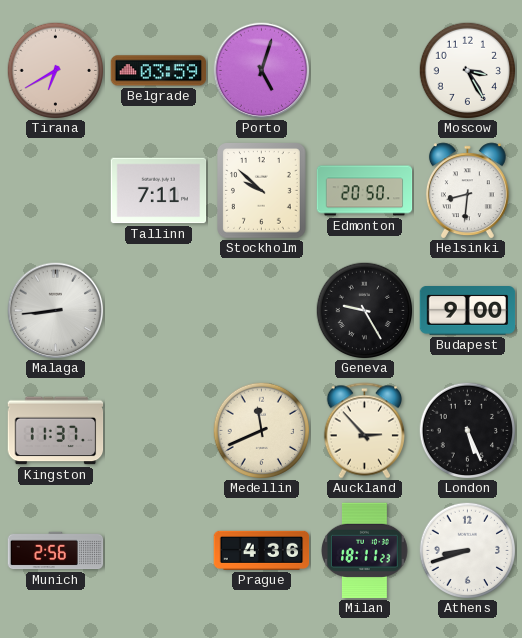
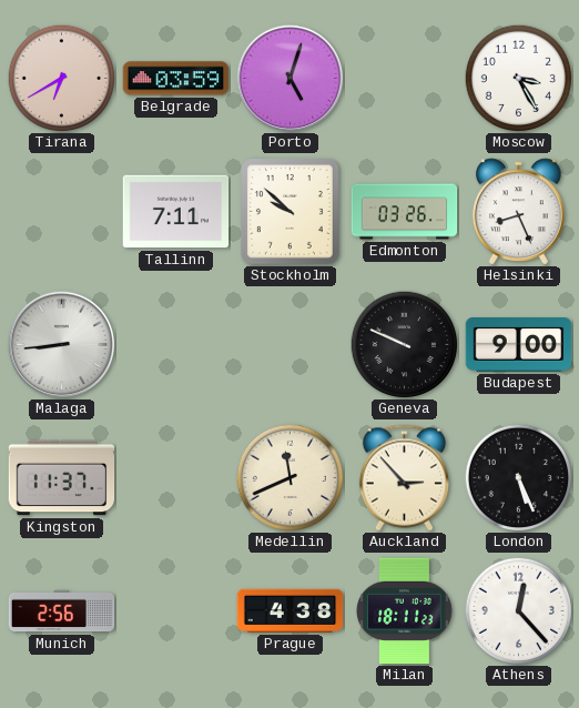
Edmonton: 20:50 -> 03:26
Helsinki: 8:31 -> 8:26
Geneva: 9:25 -> 9:49
Prague: 4:36 -> 4:38
Athens: 8:42 -> 12:23
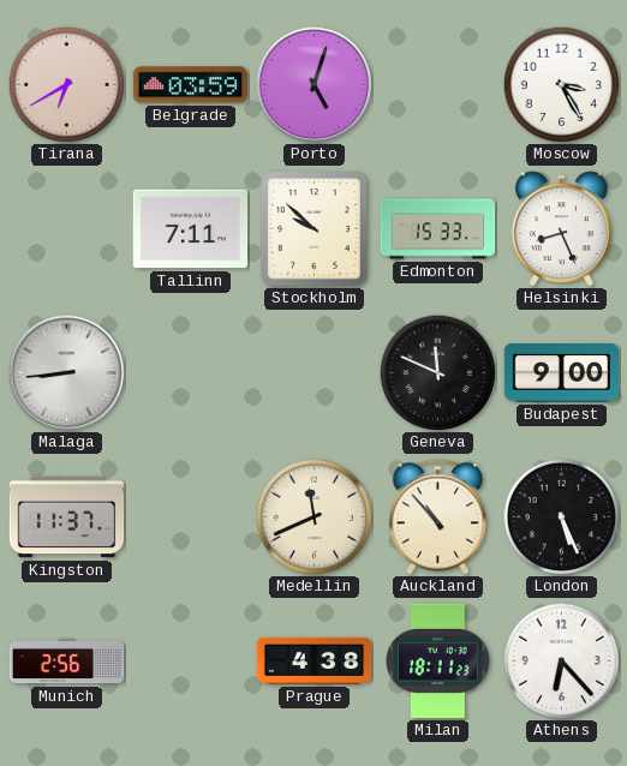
Edmonton: 03:26 -> 15:33
Geneva: 9:49 -> 11:49
Auckland: 2:53 -> 10:53
Athens: 12:23 -> 6:23
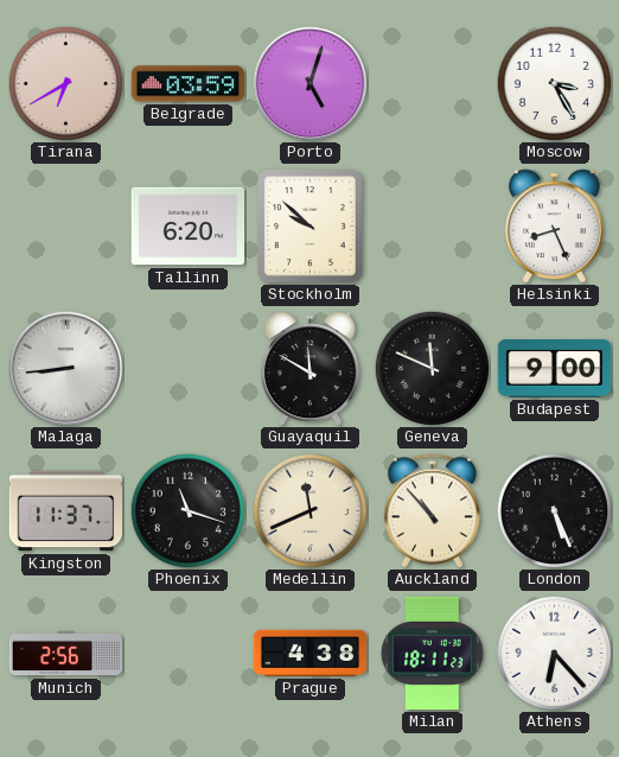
Tallinn: 7:11 -> 6:20
Edmonton: 15:33 -> none
Guayaquil: none -> 11:50
Phoenix: none -> 11:18
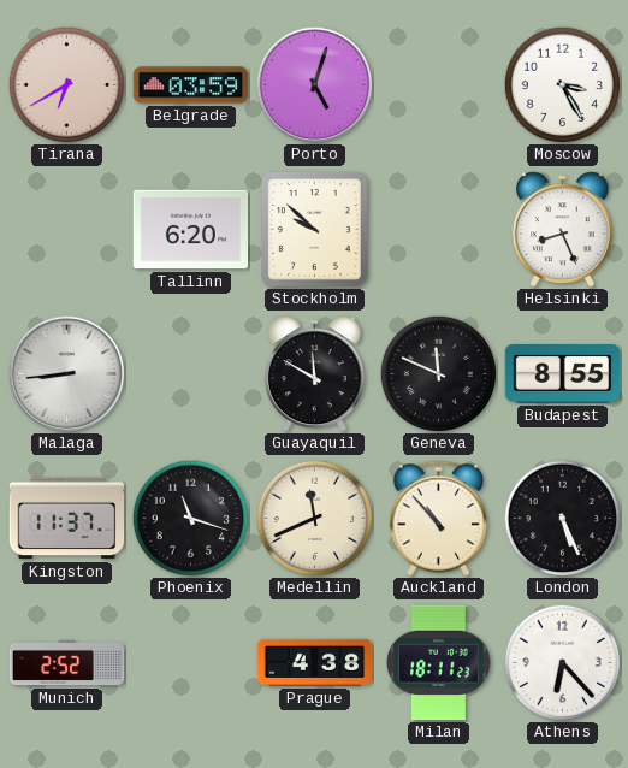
Budapest: 9:00 -> 8:55
Munich: 2:56 -> 2:52
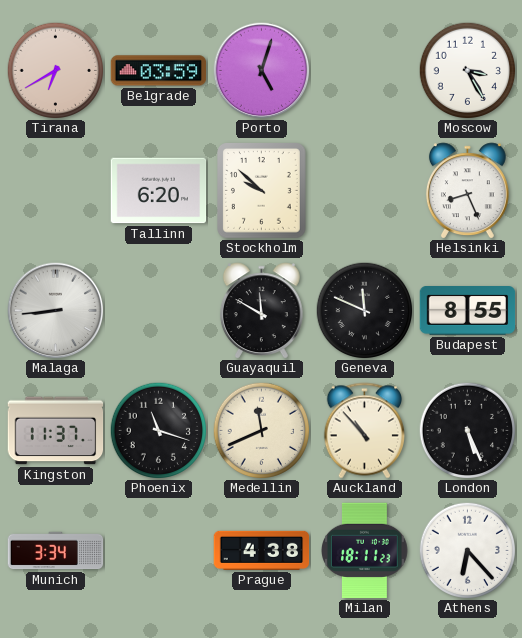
Munich: 2:52 -> 3:34
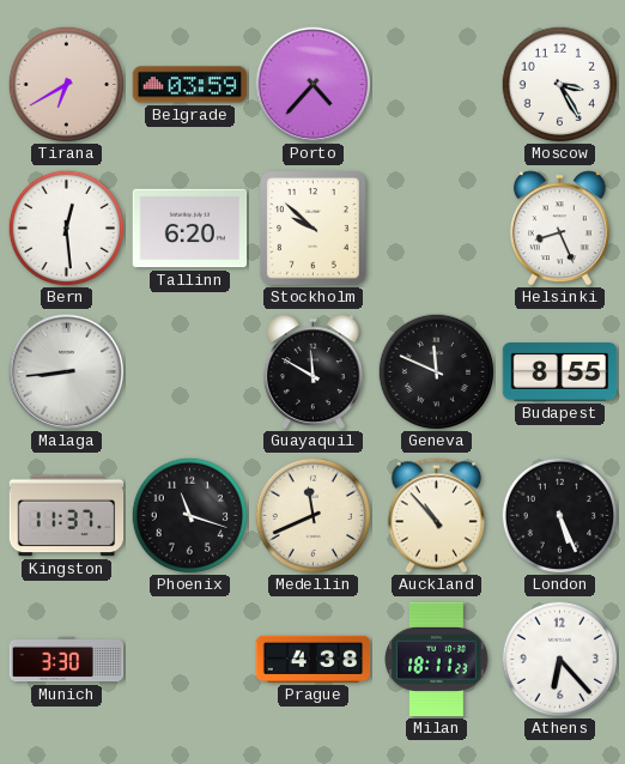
Porto: 5:03 -> 4:37
Bern: none -> 12:29
Munich: 3:34 -> 3:30
